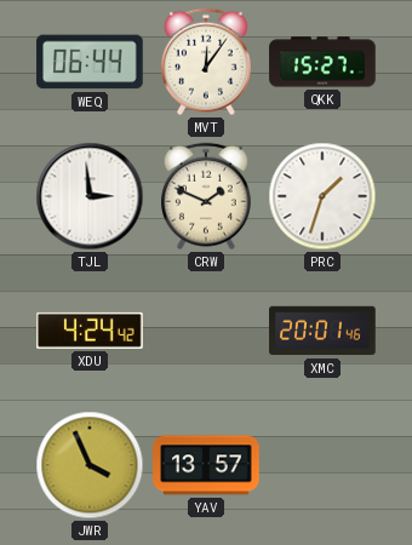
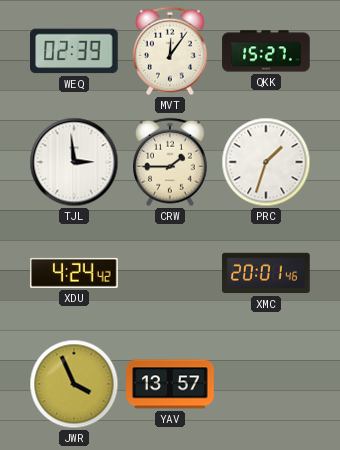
WEQ: 06:44 -> 02:39
CRW: 1:49 -> 1:45
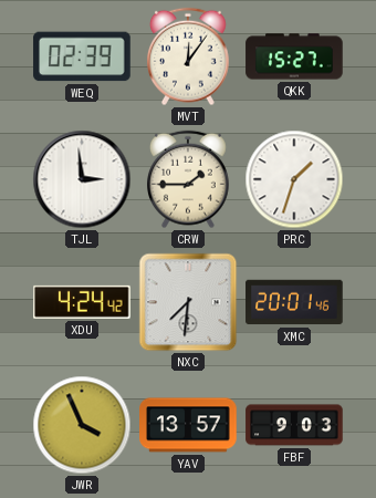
NXC: none -> 7:31
FBF: none -> 9:03
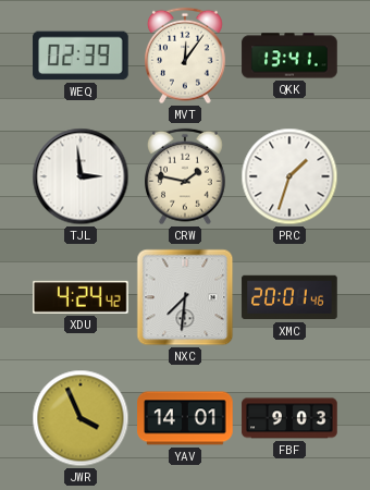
QKK: 15:27 -> 13:41
CRW: 1:45 -> 1:47
YAV: 13:57 -> 14:01
